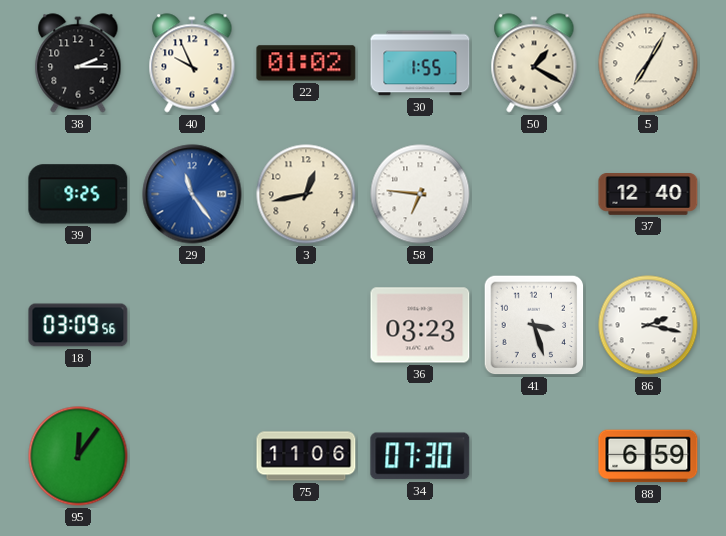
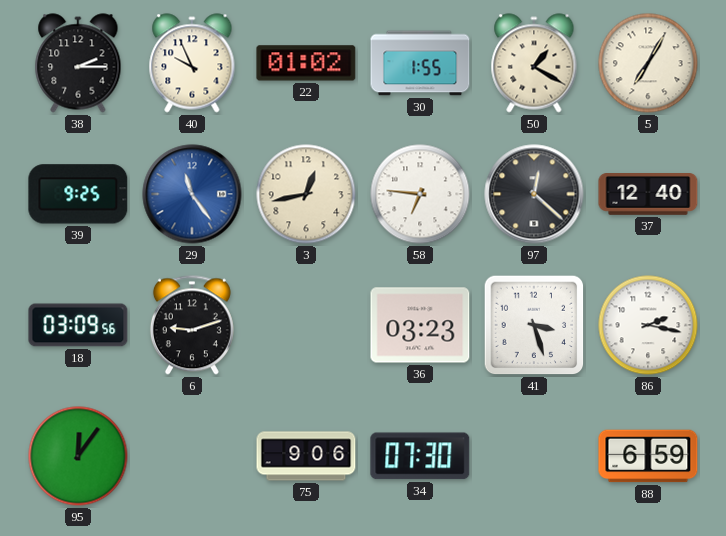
97: none -> 12:22
6: none -> 9:12
75: 11:06 -> 9:06
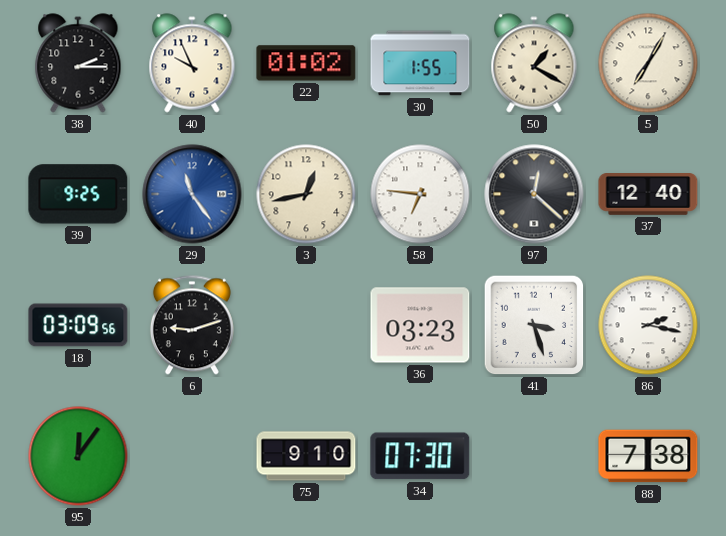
75: 9:06 -> 9:10
88: 6:59 -> 7:38
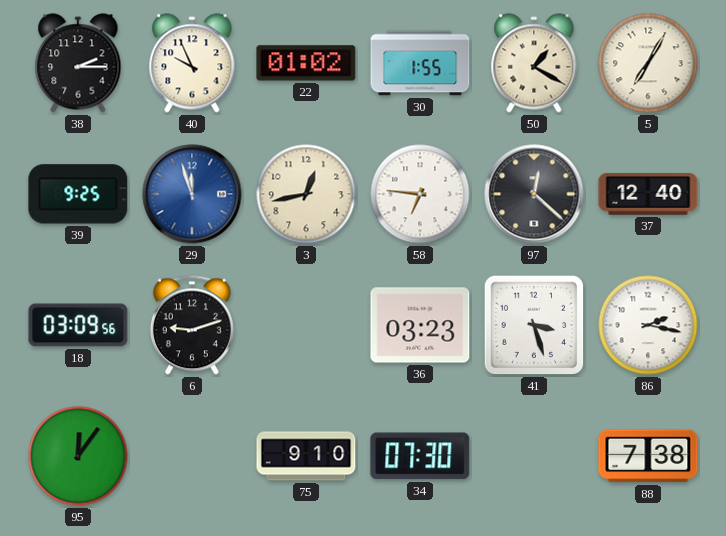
29: 11:24 -> 11:57
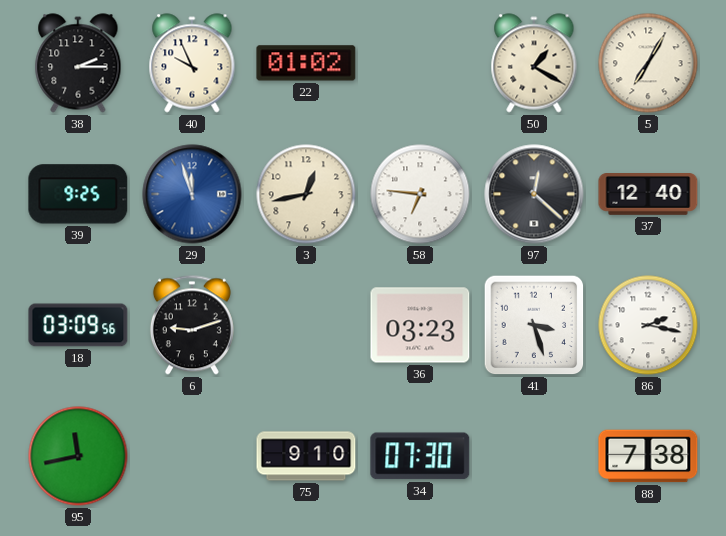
30: 1:55 -> none
95: 12:06 -> 11:43
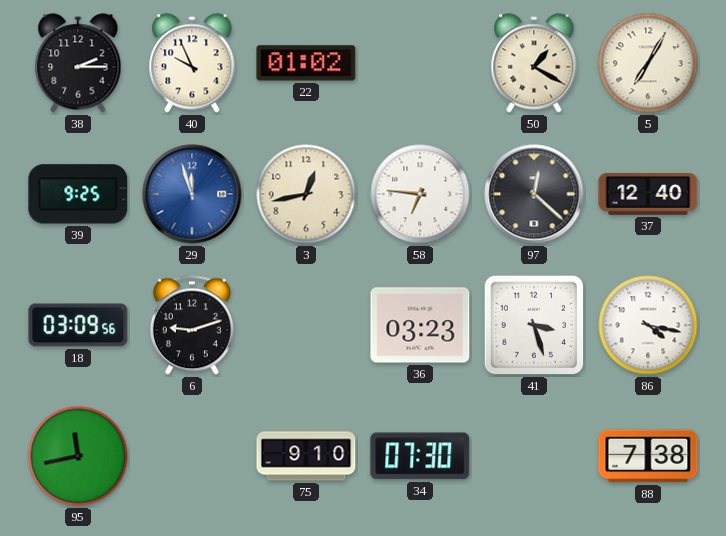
86: 2:17 -> 4:17
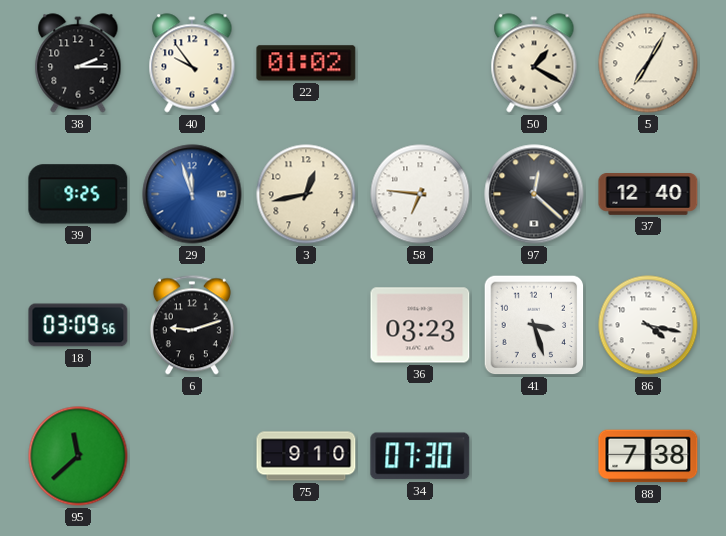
40: 9:56 -> 9:54
95: 11:43 -> 11:38
